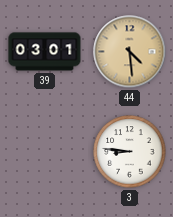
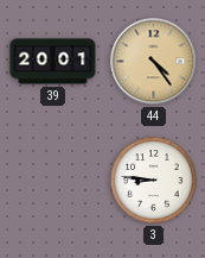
39: 03:01 -> 20:01
44: 4:29 -> 4:24
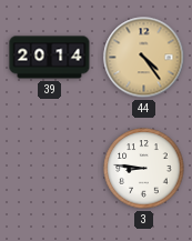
39: 20:01 -> 20:14
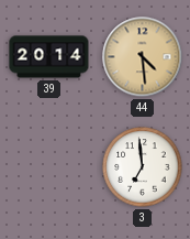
44: 4:24 -> 4:29
3: 8:46 -> 6:59
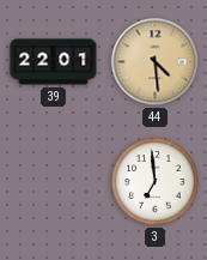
39: 20:14 -> 22:01
